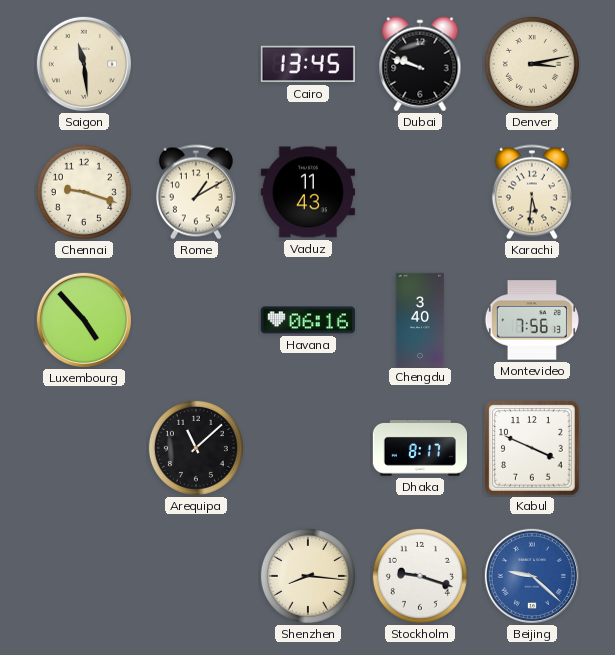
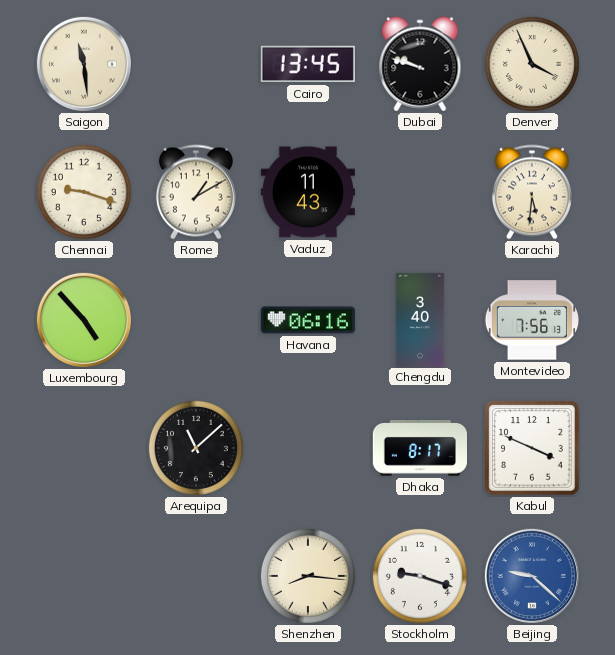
Denver: 3:13 -> 3:56
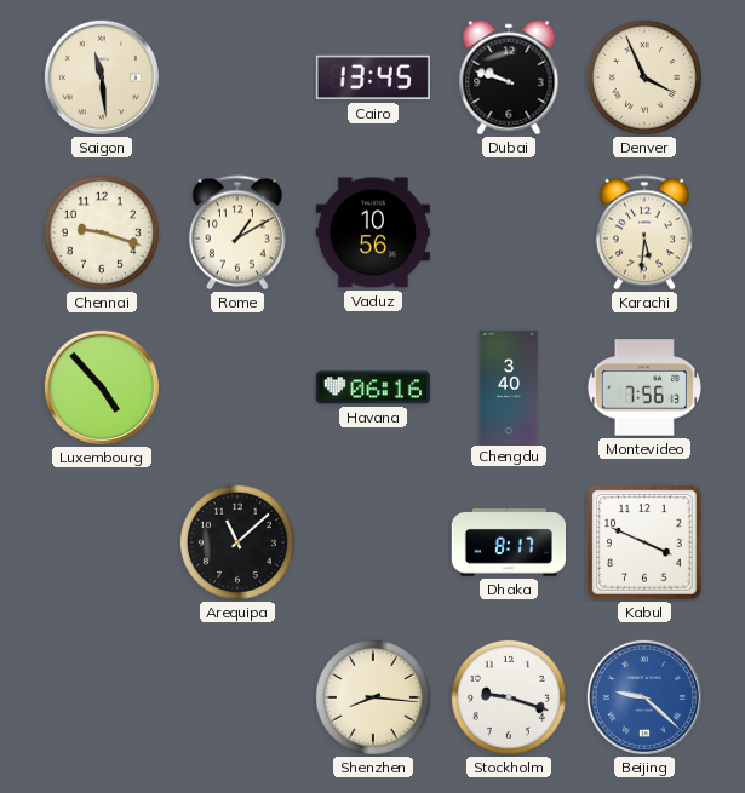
Vaduz: 11:43 -> 10:56
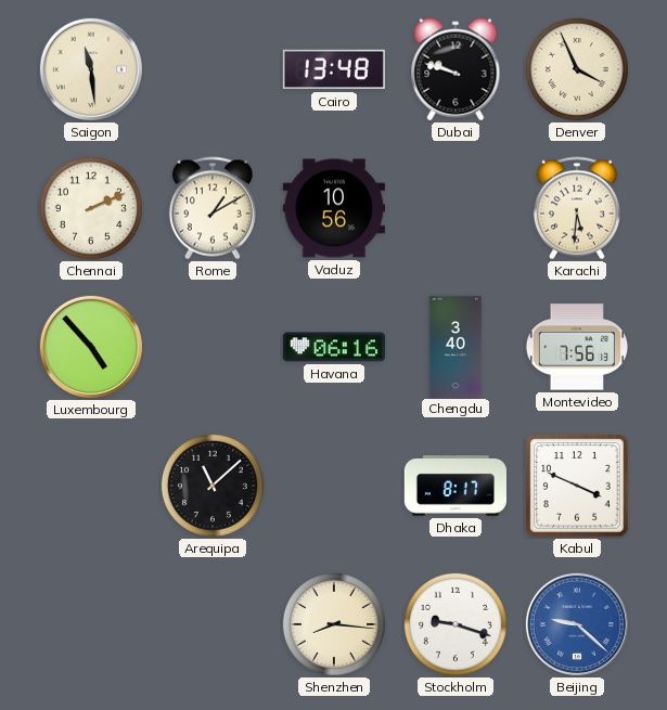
Cairo: 13:45 -> 13:48
Chennai: 9:18 -> 2:11
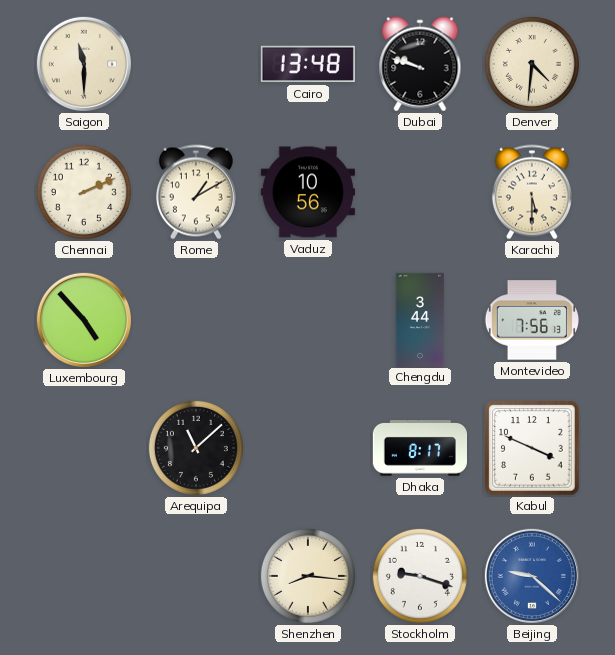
Saigon: 11:29 -> 11:30
Denver: 3:56 -> 4:31
Karachi: 5:31 -> 5:30
Havana: 06:16 -> none
Chengdu: 3:40 -> 3:44
